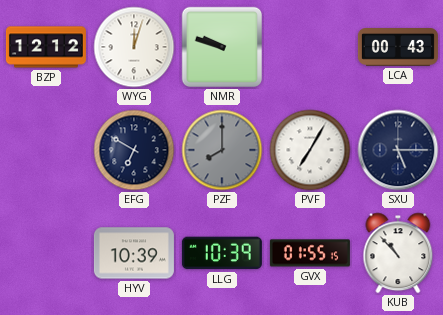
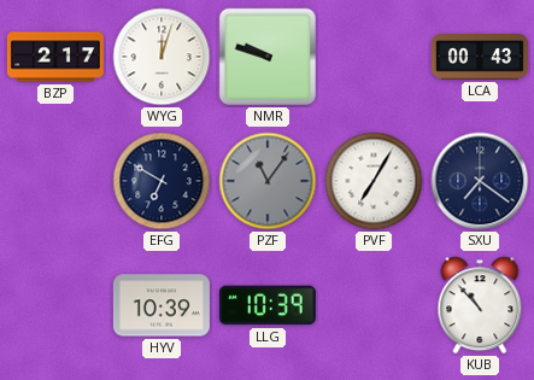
BZP: 12:12 -> 2:17
PZF: 8:00 -> 11:06
SXU: 5:15 -> 7:21
GVX: 01:55 -> none
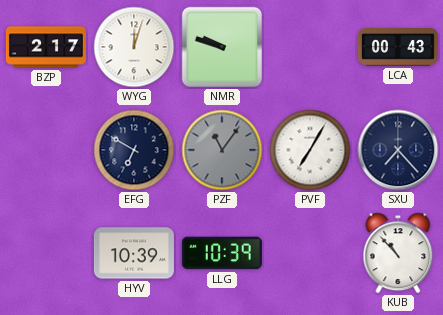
SXU: 7:21 -> 7:23
